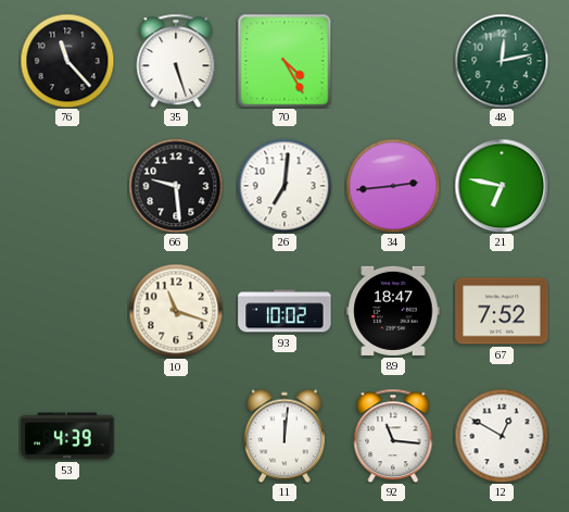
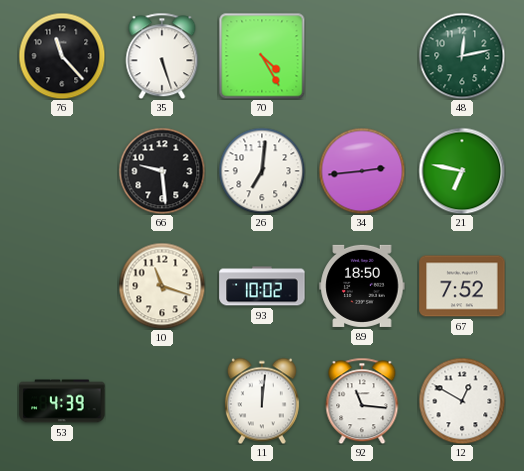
89: 18:47 -> 18:50
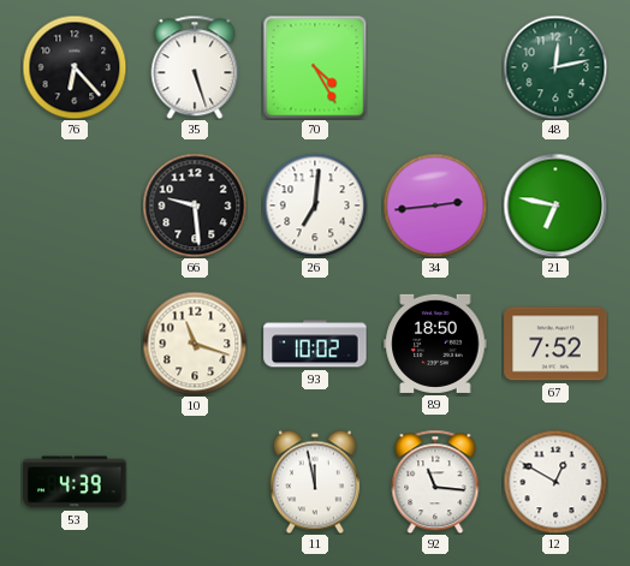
76: 11:23 -> 6:23
11: 12:01 -> 11:58
